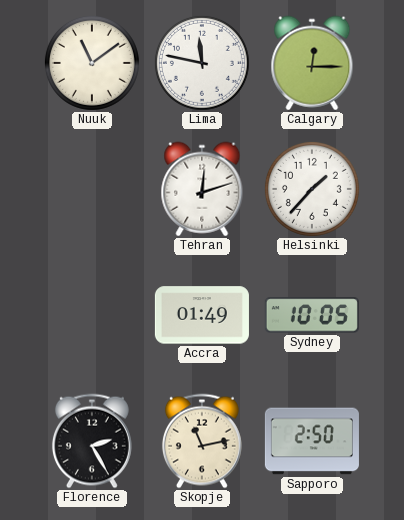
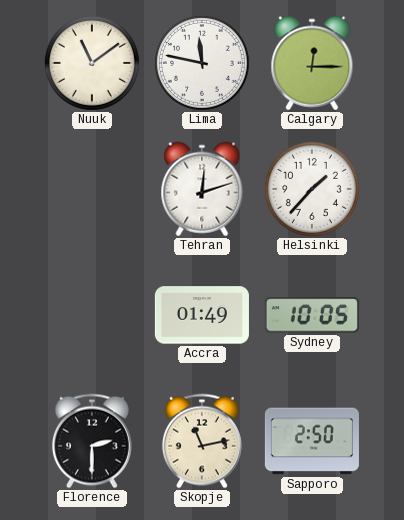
Florence: 2:25 -> 2:30
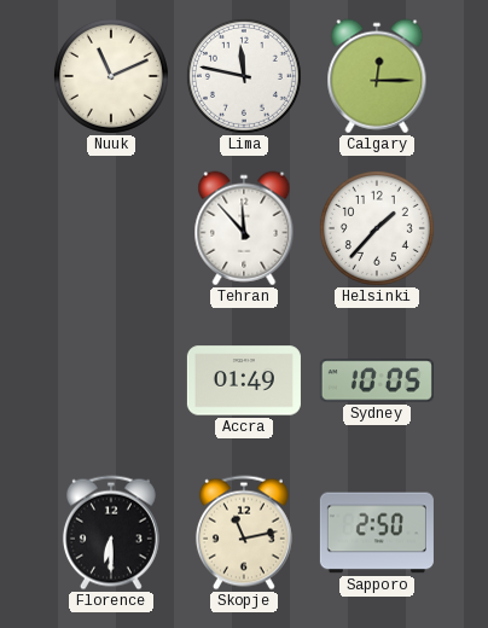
Nuuk: 11:09 -> 11:11
Tehran: 12:12 -> 11:53
Florence: 2:30 -> 6:30
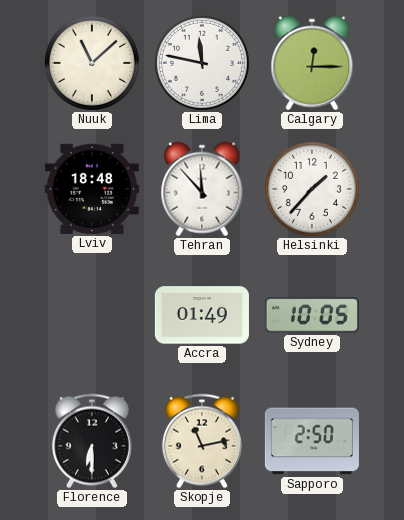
Nuuk: 11:11 -> 11:08
Lviv: none -> 18:48
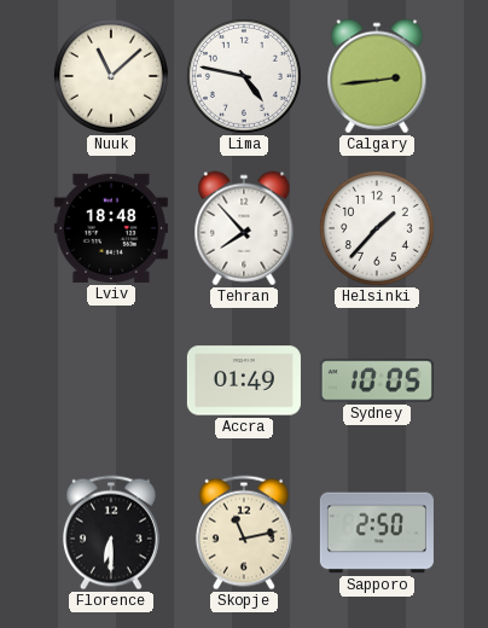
Lima: 11:47 -> 4:47
Calgary: 12:15 -> 2:44
Tehran: 11:53 -> 7:53
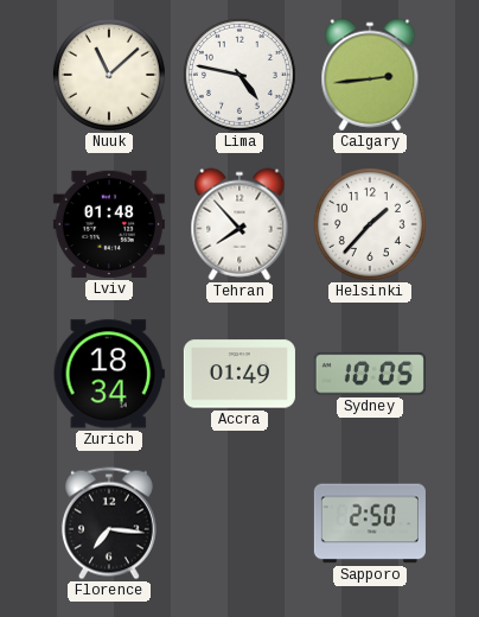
Lviv: 18:48 -> 01:48
Zurich: none -> 18:34
Florence: 6:30 -> 7:16
Skopje: 11:13 -> none
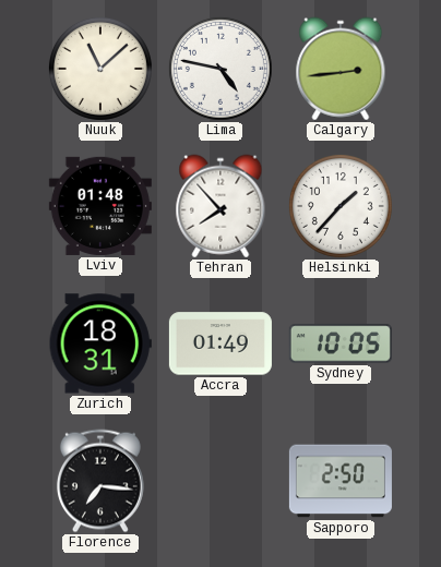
Zurich: 18:34 -> 18:31
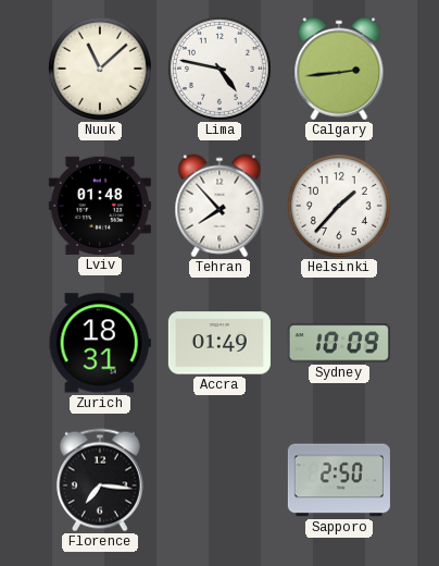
Sydney: 10:05 -> 10:09
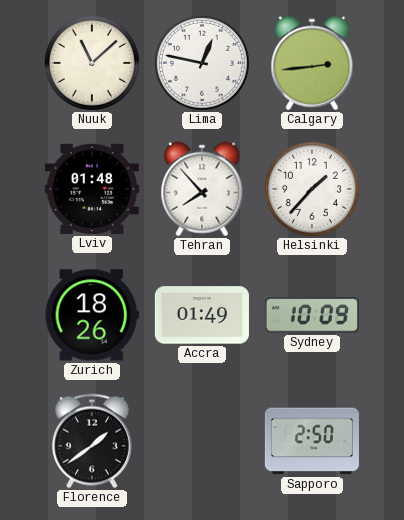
Lima: 4:47 -> 12:47
Zurich: 18:31 -> 18:26
Florence: 7:16 -> 1:39
